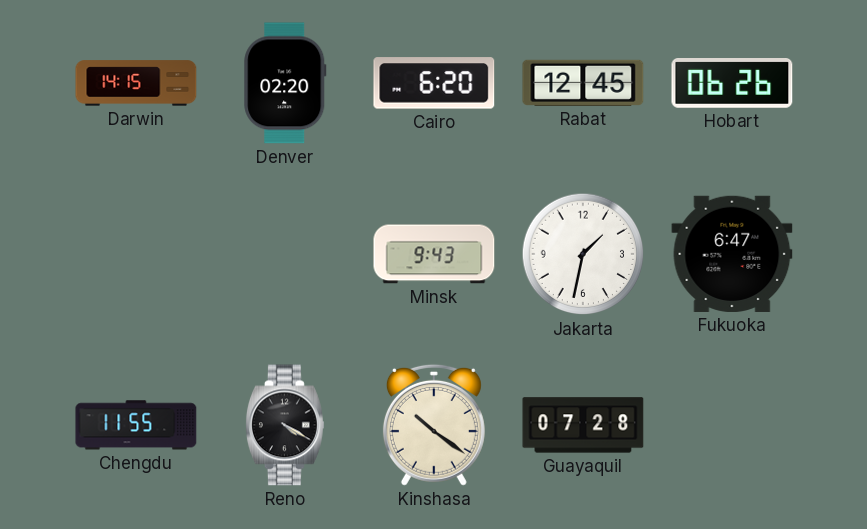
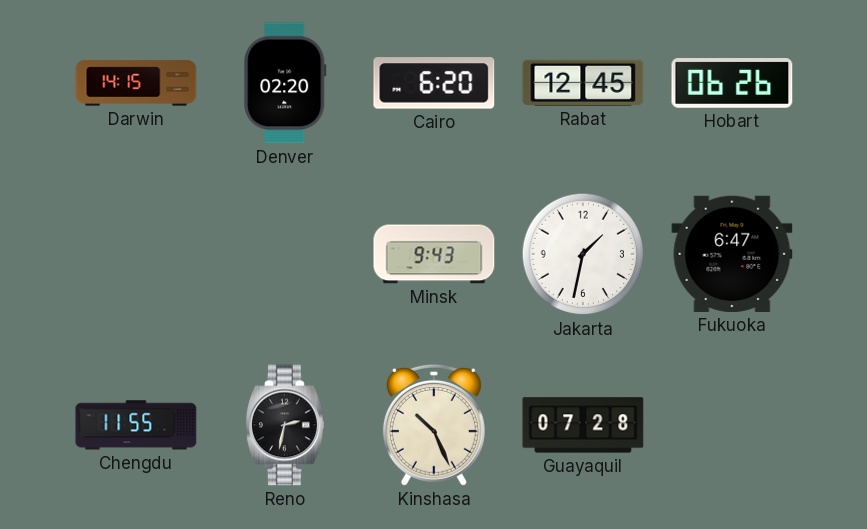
Reno: 4:20 -> 2:32
Kinshasa: 10:21 -> 10:26
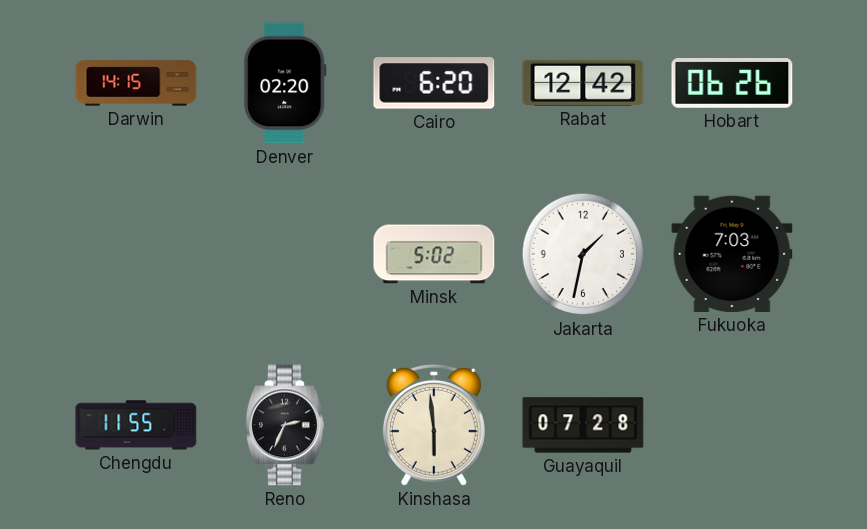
Rabat: 12:45 -> 12:42
Minsk: 9:43 -> 5:02
Fukuoka: 6:47 -> 7:03
Reno: 2:32 -> 2:34
Kinshasa: 10:26 -> 5:59
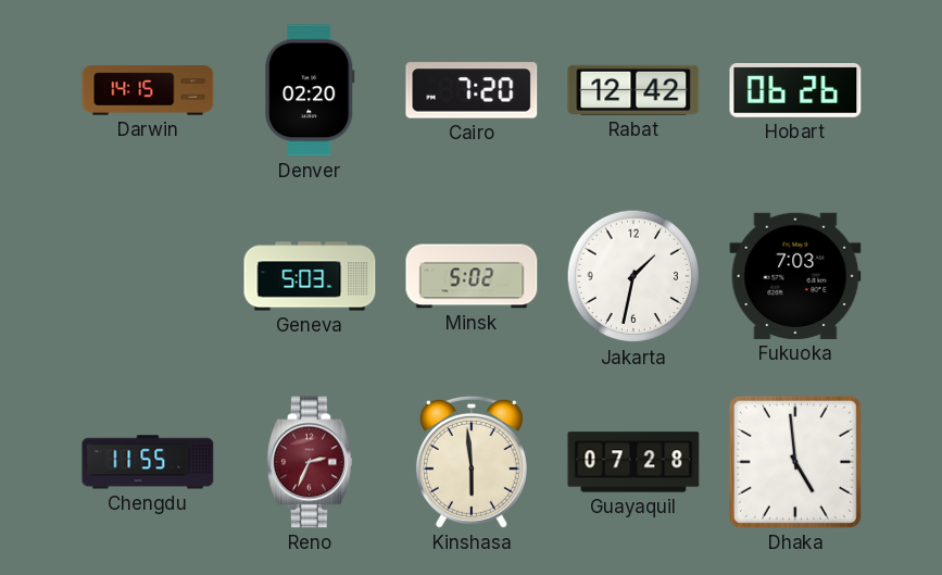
Cairo: 6:20 -> 7:20
Geneva: none -> 5:03
Reno dial: black -> burgundy
Dhaka: none -> 4:59
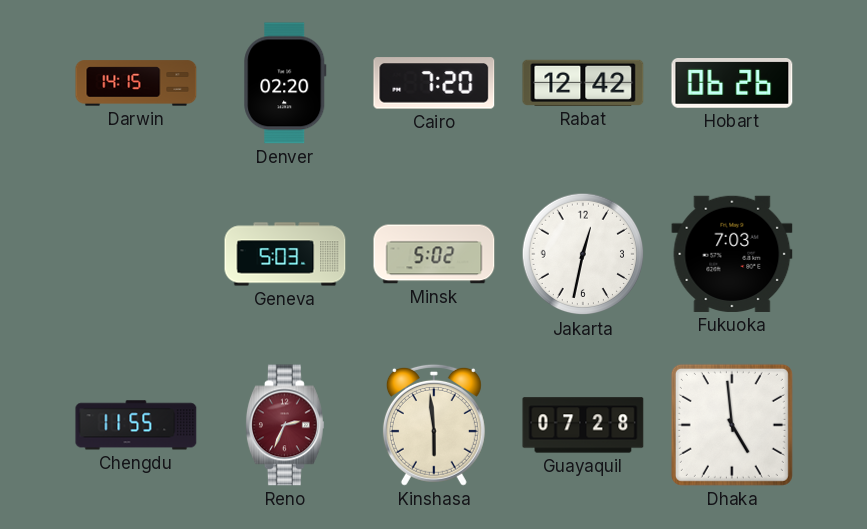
Jakarta: 1:32 -> 12:32
